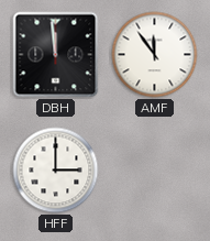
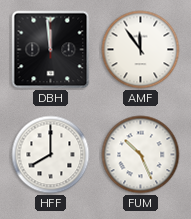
HFF: 3:00 -> 8:00
FUM: none -> 10:26
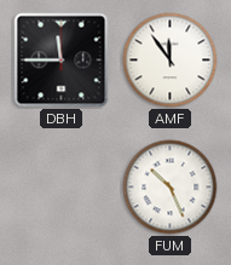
DBH: 11:59 -> 11:45
HFF: 8:00 -> none
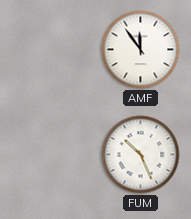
DBH: 11:45 -> none
